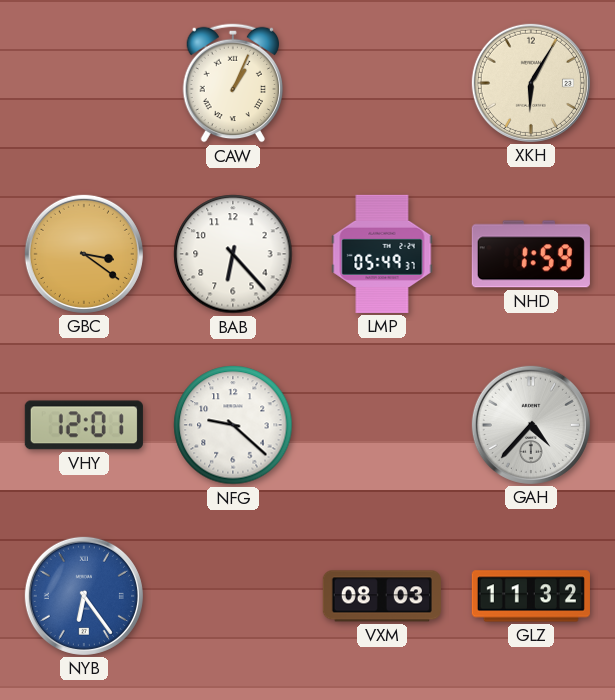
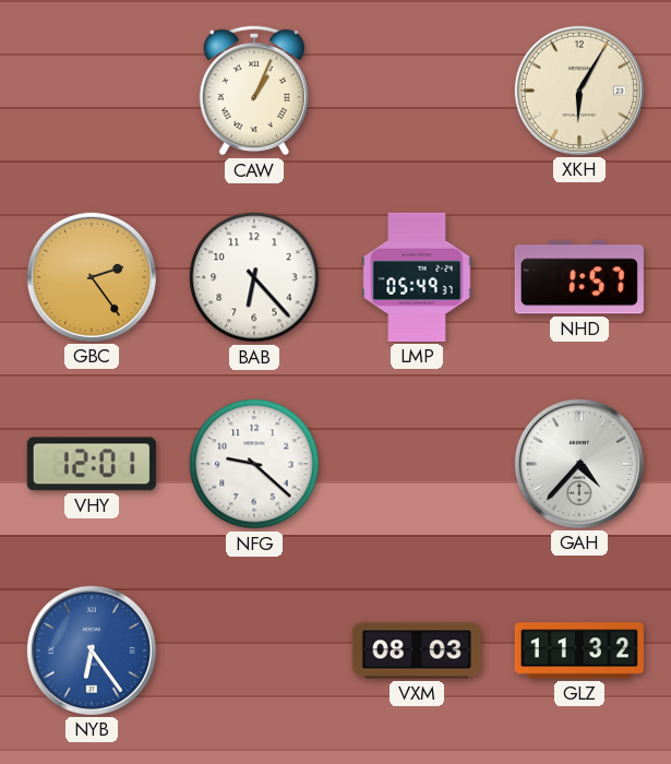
GBC: 3:21 -> 2:24
NHD: 1:59 -> 1:57
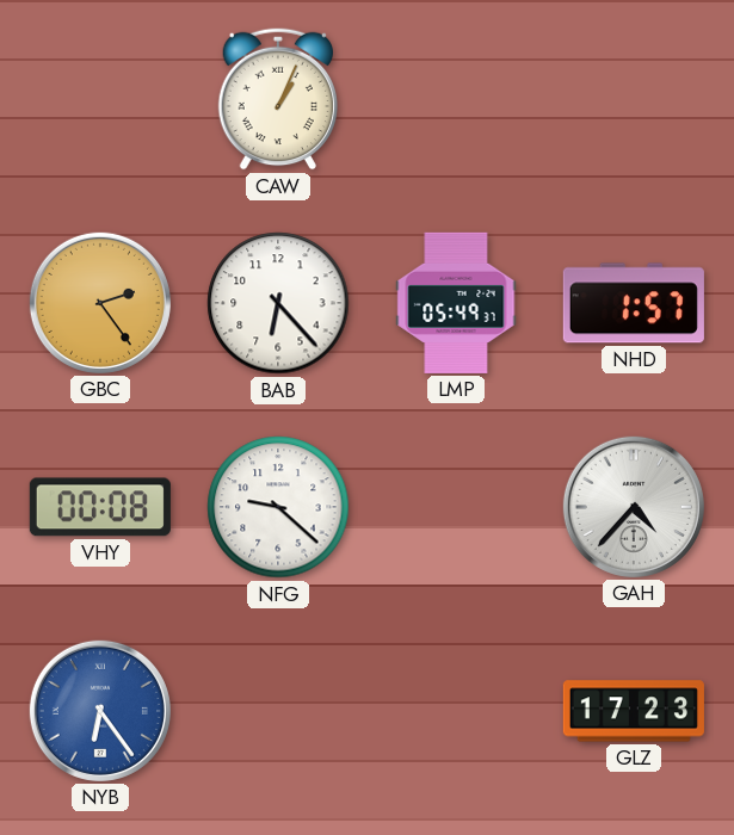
XKH: 6:05 -> none
VHY: 12:01 -> 00:08
VXM: 08:03 -> none
GLZ: 11:32 -> 17:23
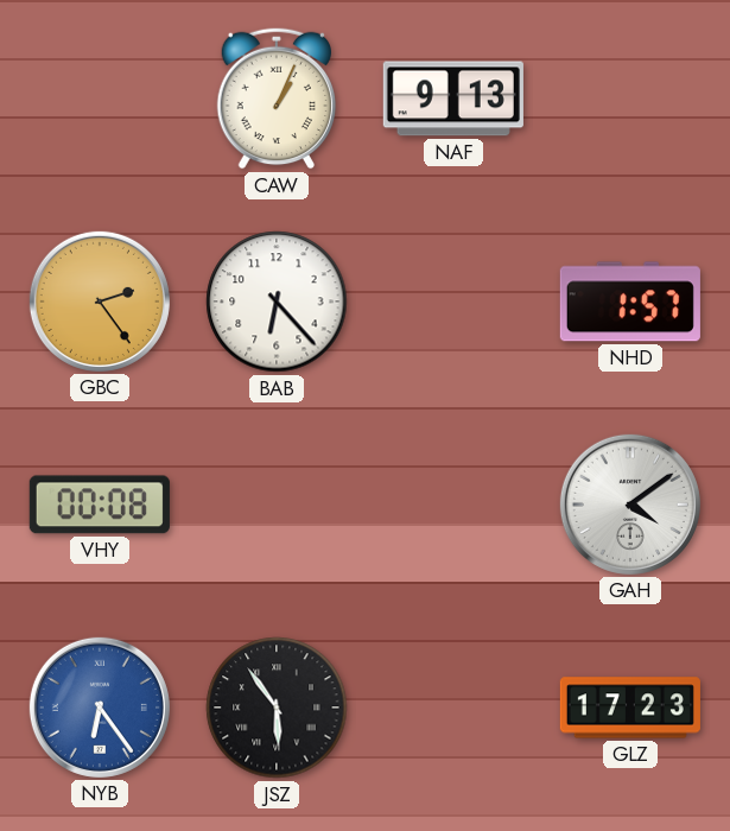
NAF: none -> 9:13
LMP: 05:49 -> none
NFG: 9:22 -> none
GAH: 4:37 -> 4:09
JSZ: none -> 5:54
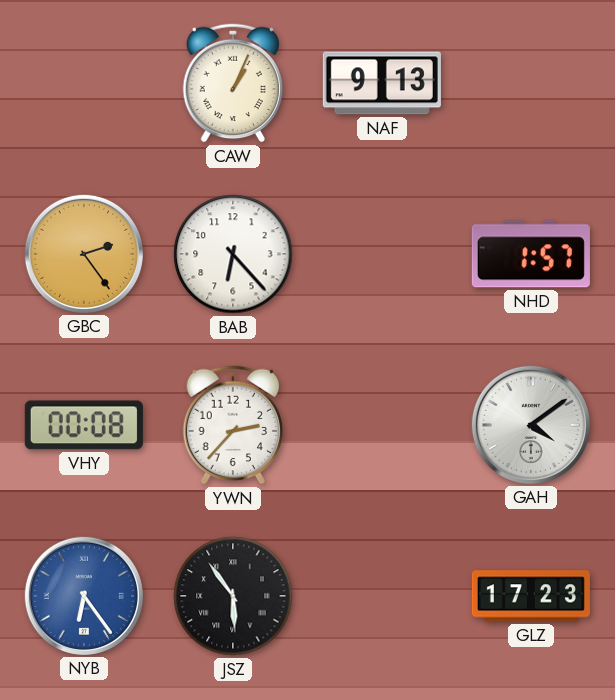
YWN: none -> 2:37
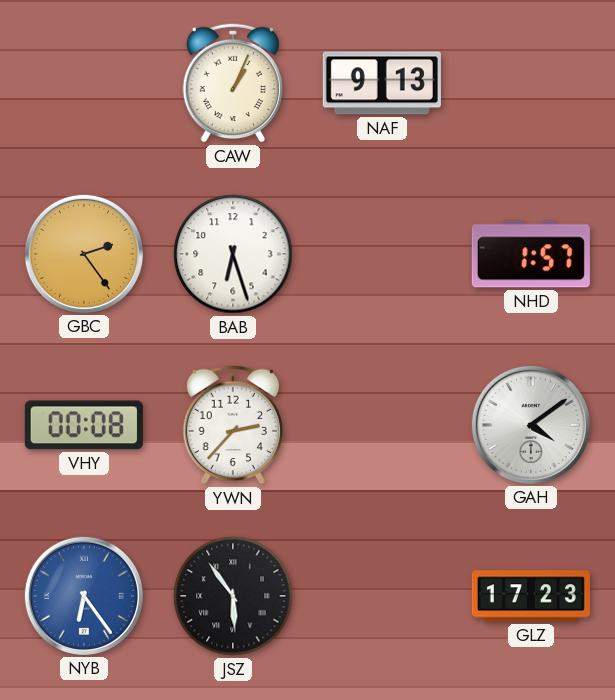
BAB: 6:23 -> 6:27
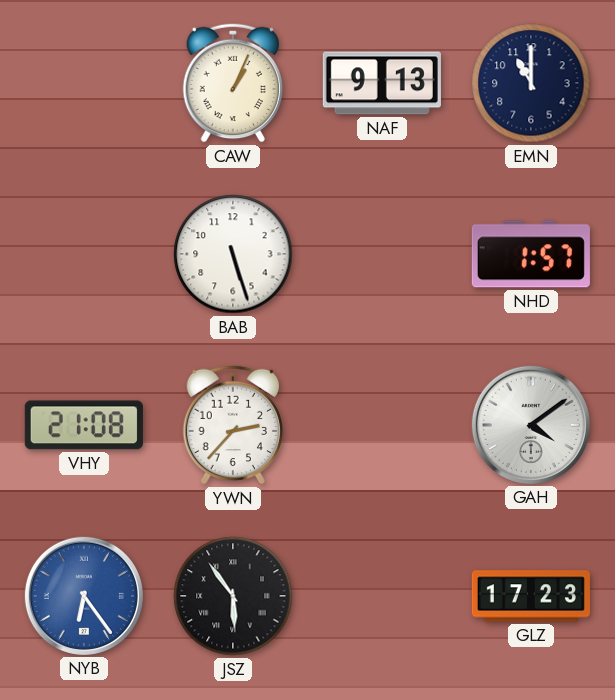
EMN: none -> 11:00
GBC: 2:24 -> none
BAB: 6:27 -> 5:27
VHY: 00:08 -> 21:08
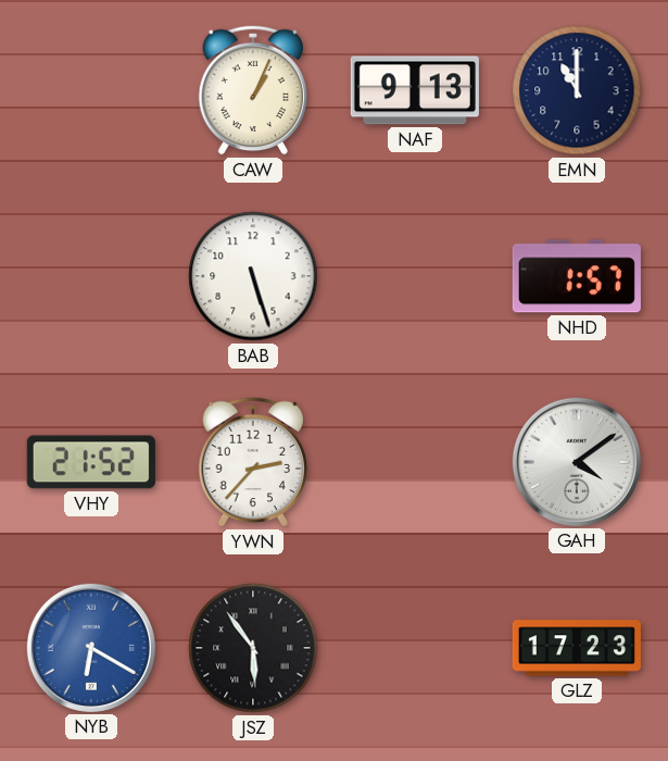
VHY: 21:08 -> 21:52
NYB: 6:24 -> 6:20
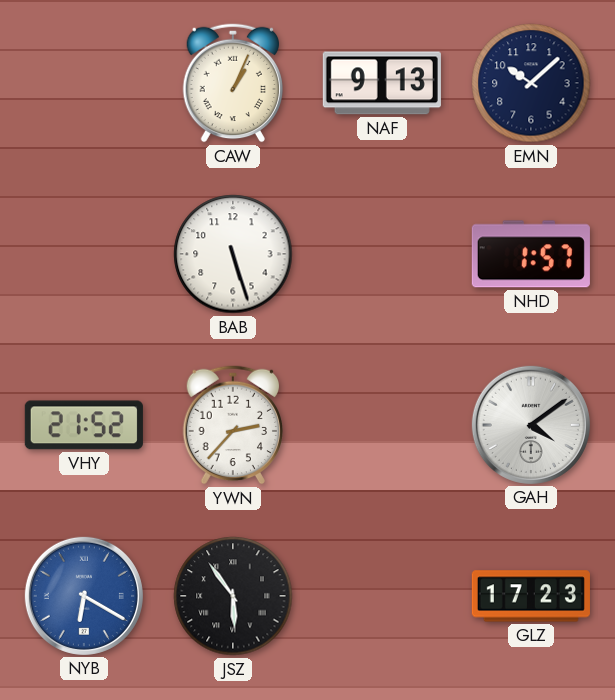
EMN: 11:00 -> 10:08
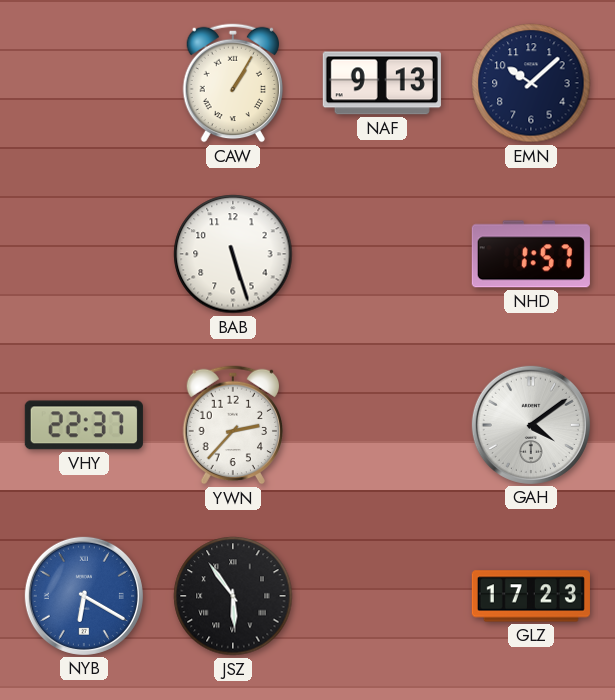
CAW: 1:04 -> 1:05
VHY: 21:52 -> 22:37
